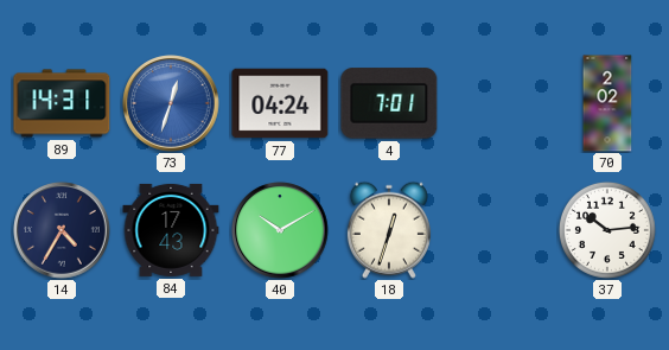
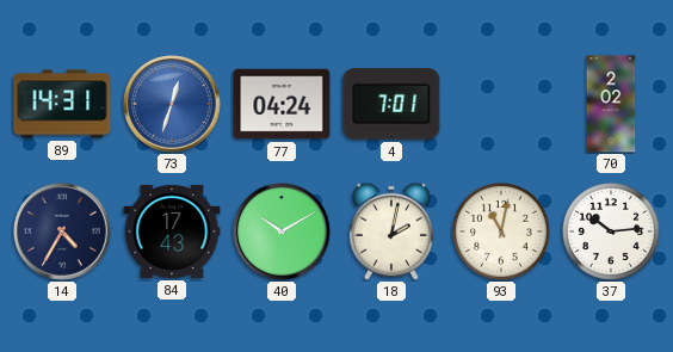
18: 12:33 -> 2:02
93: none -> 11:02
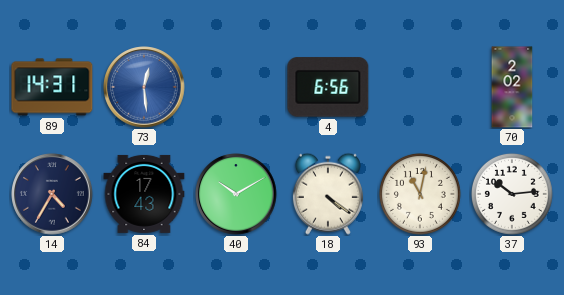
73: 12:33 -> 12:29
77: 04:24 -> none
4: 7:01 -> 6:56
18: 2:02 -> 4:21
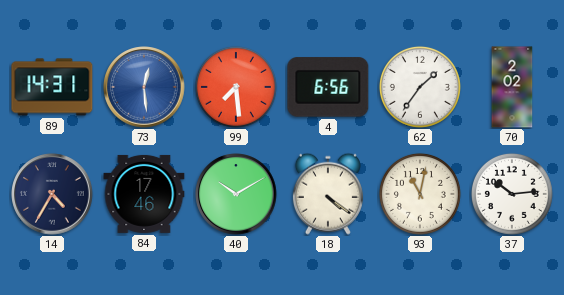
99: none -> 7:29
62: none -> 1:36
84: 17:43 -> 17:46
